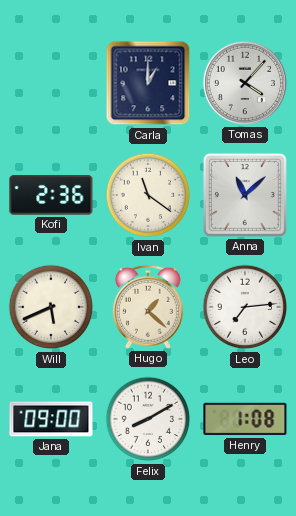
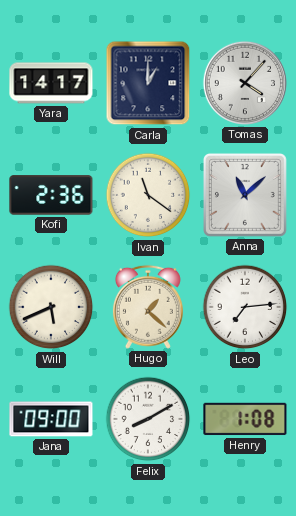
Yara: none -> 14:17
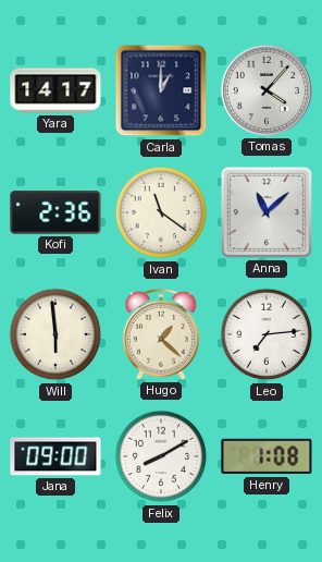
Will: 5:41 -> 5:59
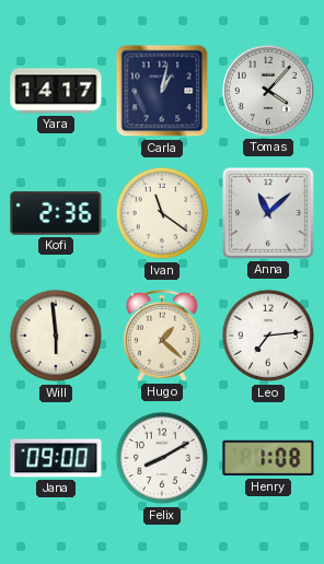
Carla: 1:00 -> 1:02
